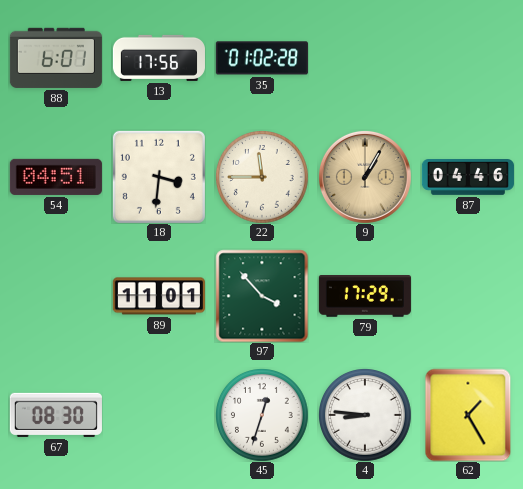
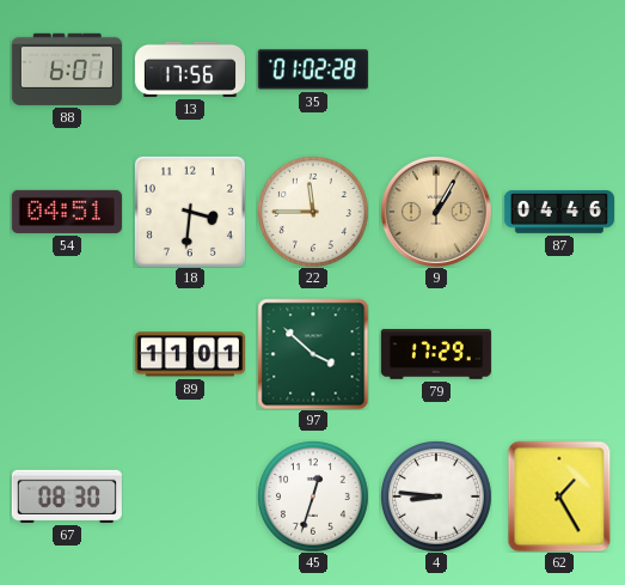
97: 3:53 -> 3:52
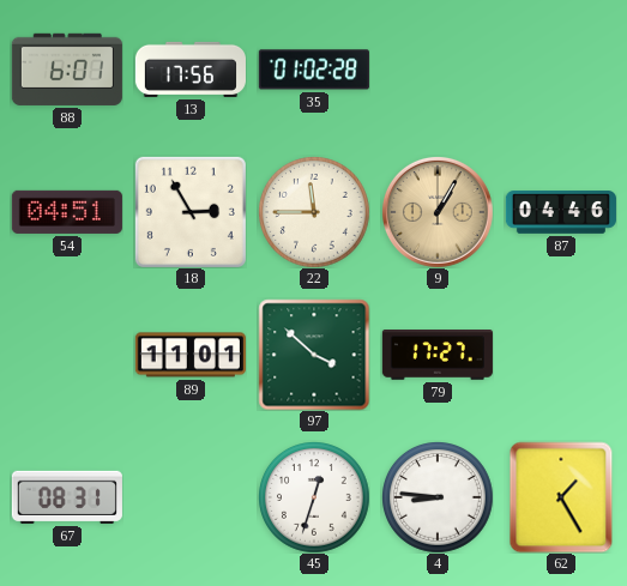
18: 3:31 -> 2:55
79: 17:29 -> 17:27
67: 08:30 -> 08:31
